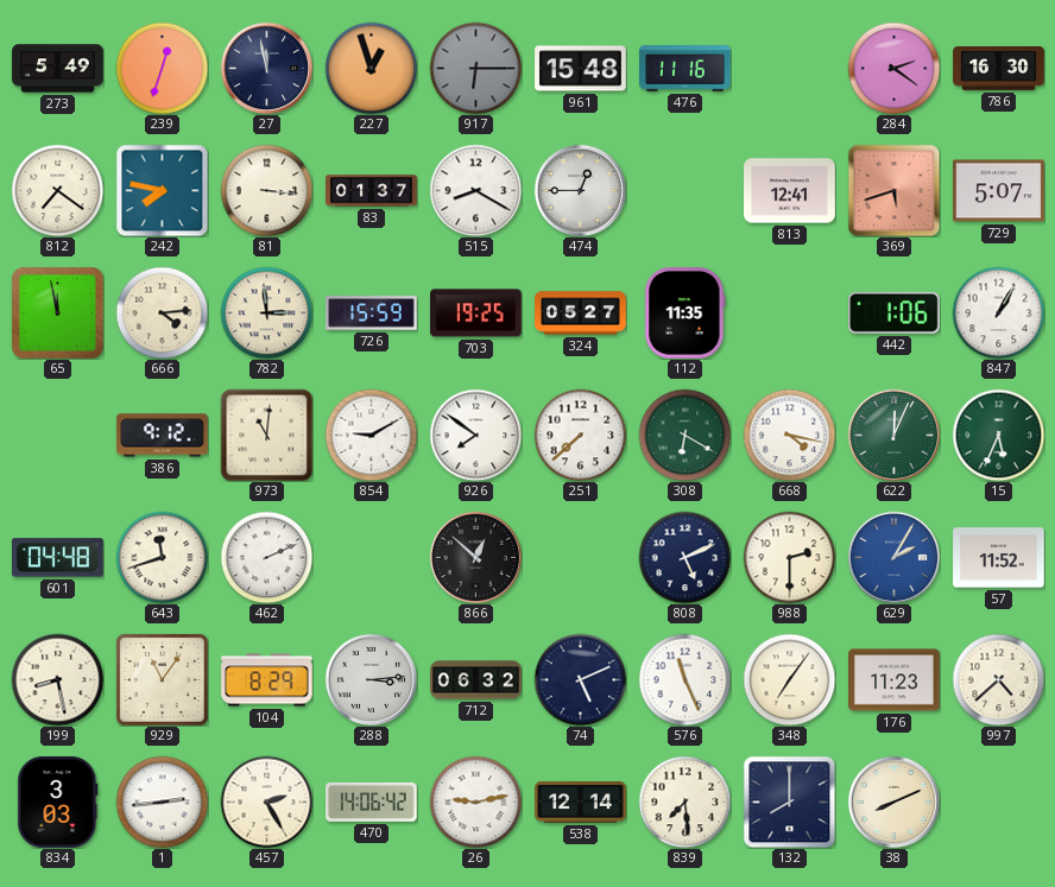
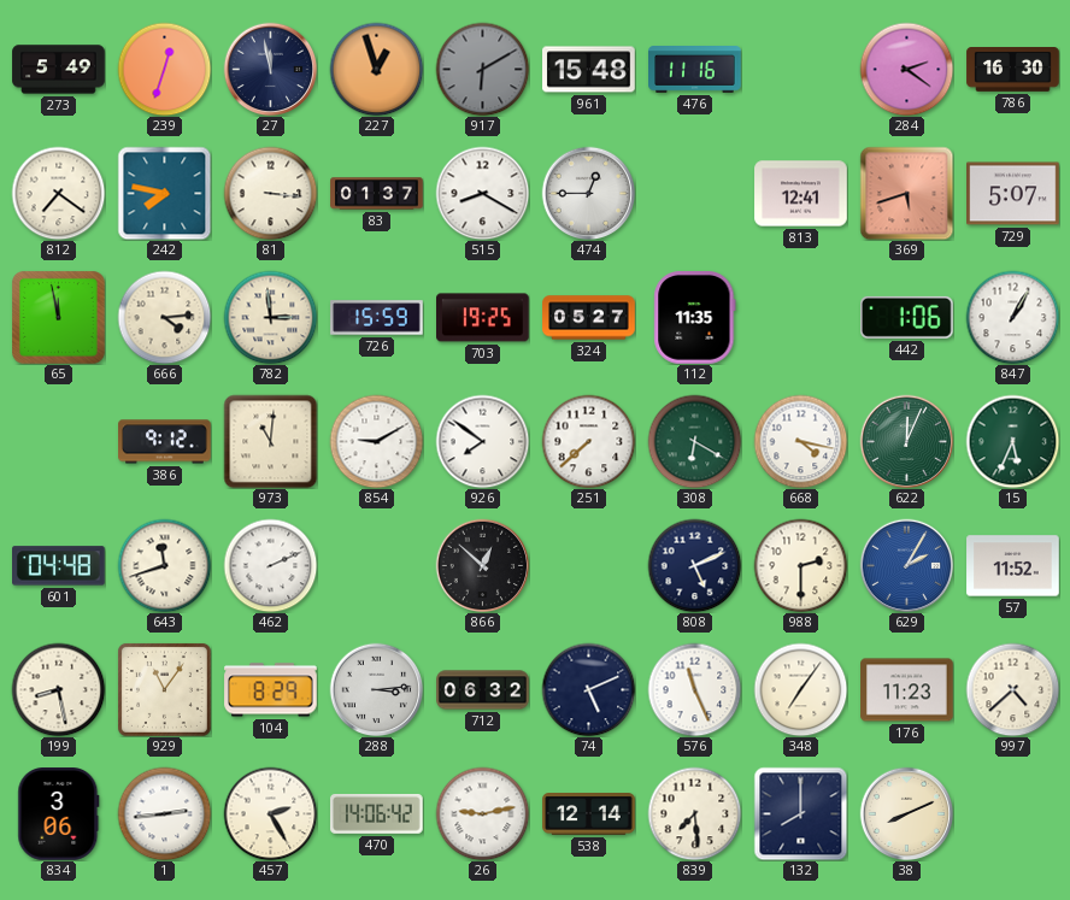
917: 6:15 -> 6:10
834: 3:03 -> 3:06
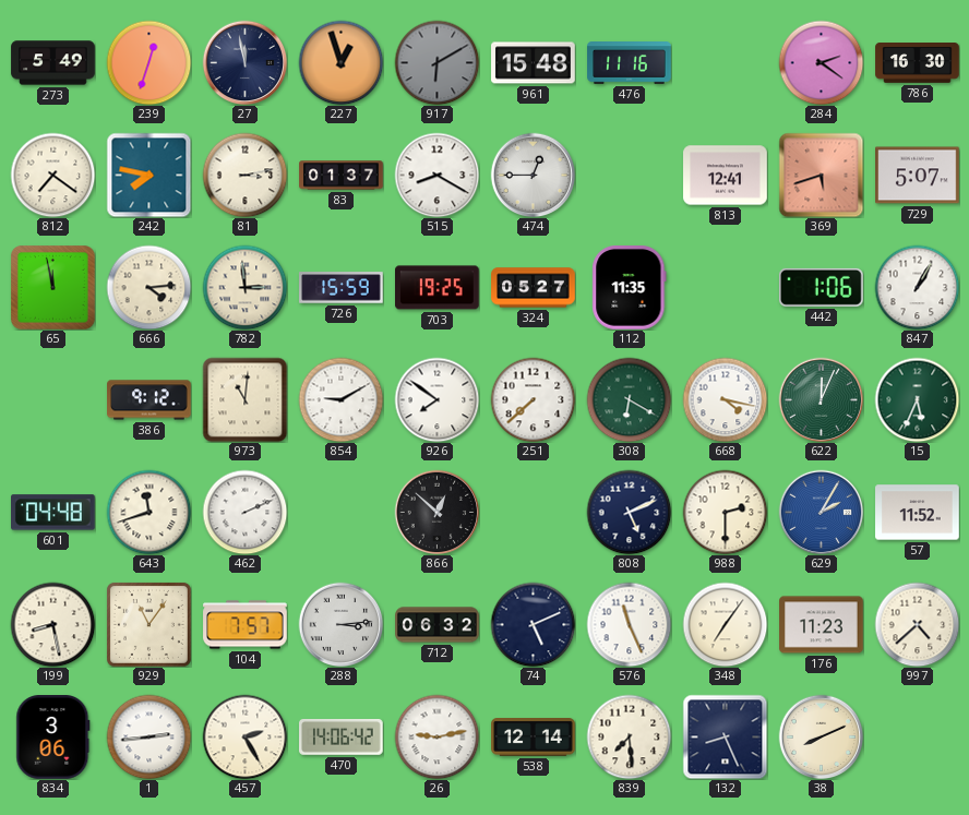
81: 3:16 -> 3:13
104: 8:29 -> 7:57
132: 8:00 -> 8:26
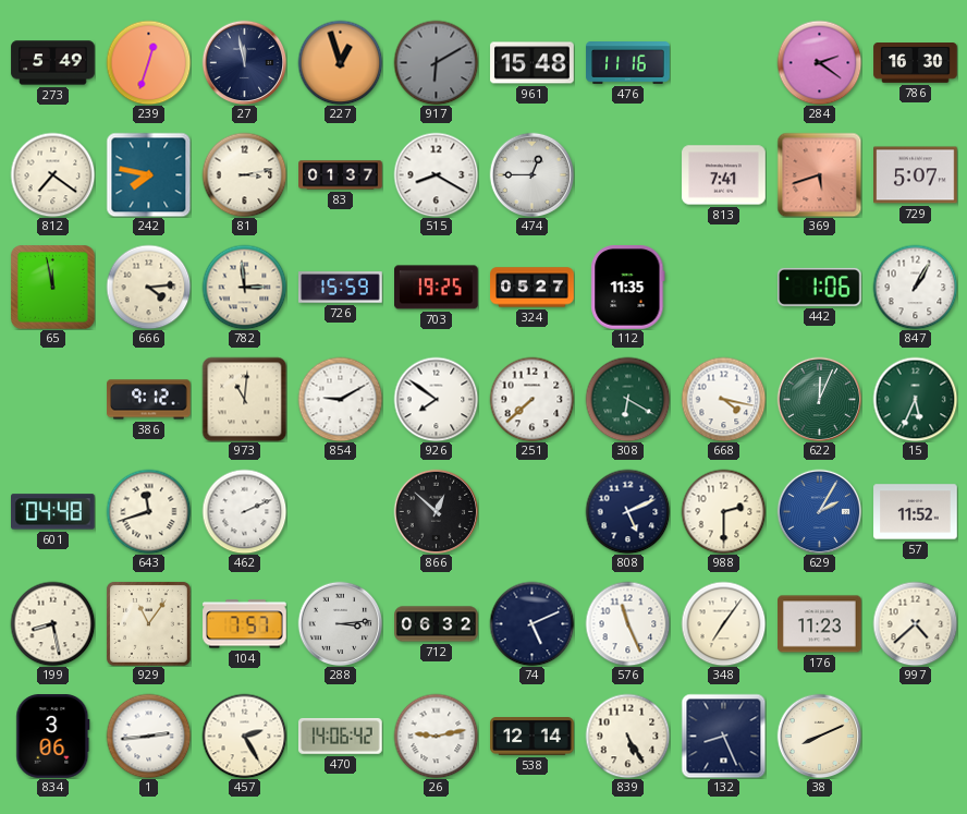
813: 12:41 -> 7:41
839: 7:29 -> 5:25
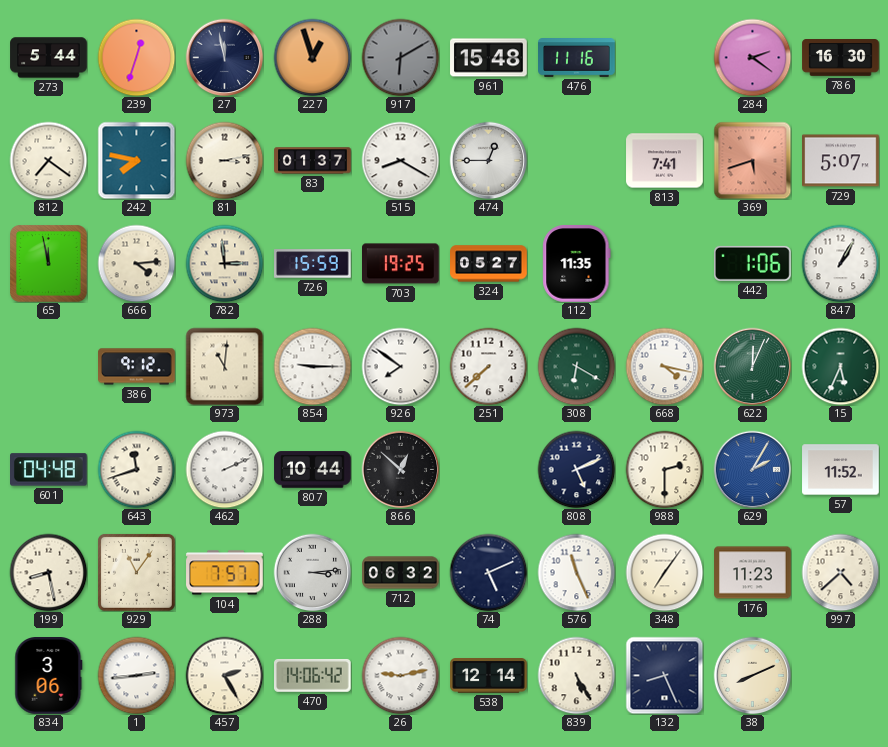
273: 5:49 -> 5:44
854: 9:10 -> 9:15
807: none -> 10:44
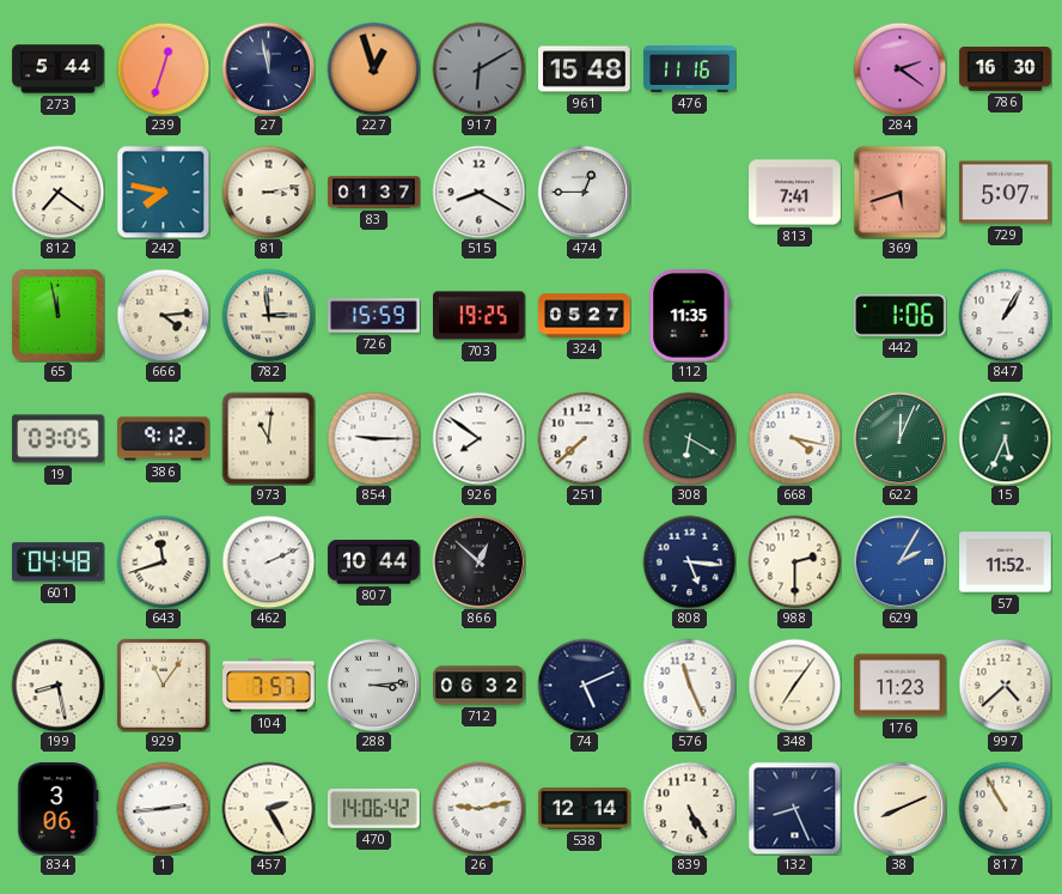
19: none -> 03:05
808: 5:11 -> 5:16
817: none -> 10:55
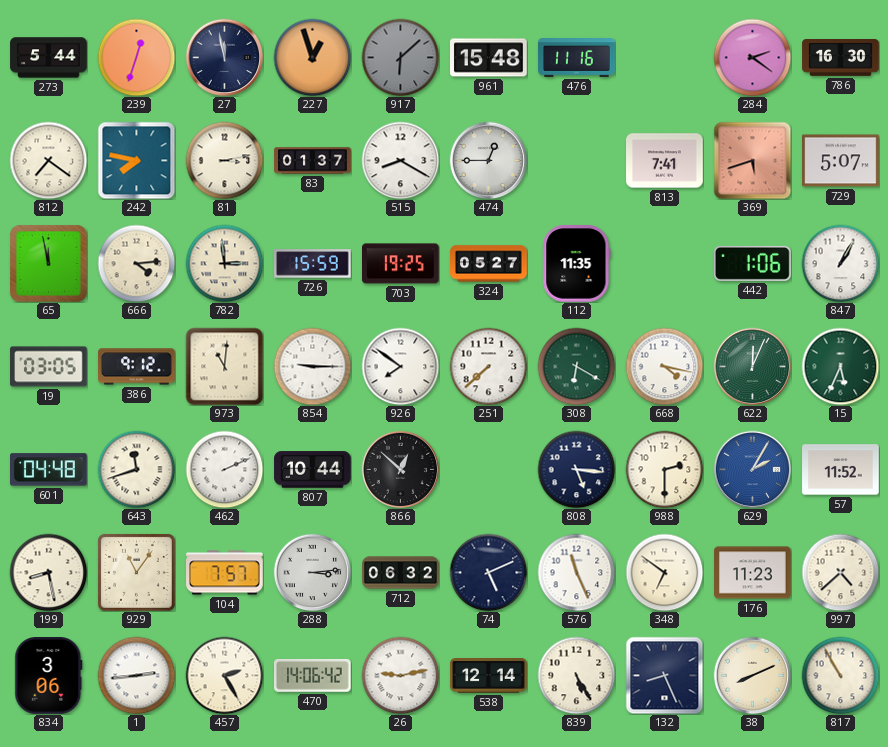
917: 6:10 -> 6:08
348: 7:06 -> 6:51
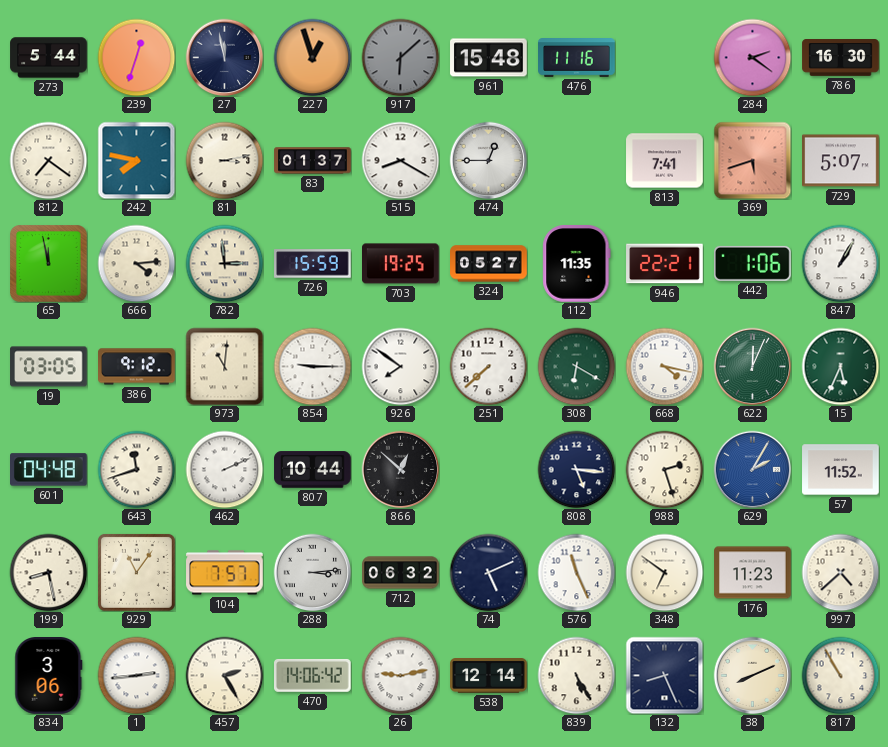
946: none -> 22:21
988: 2:30 -> 2:27
